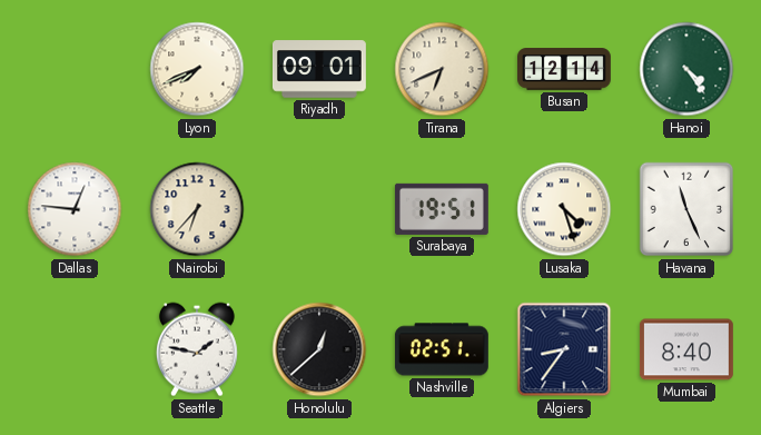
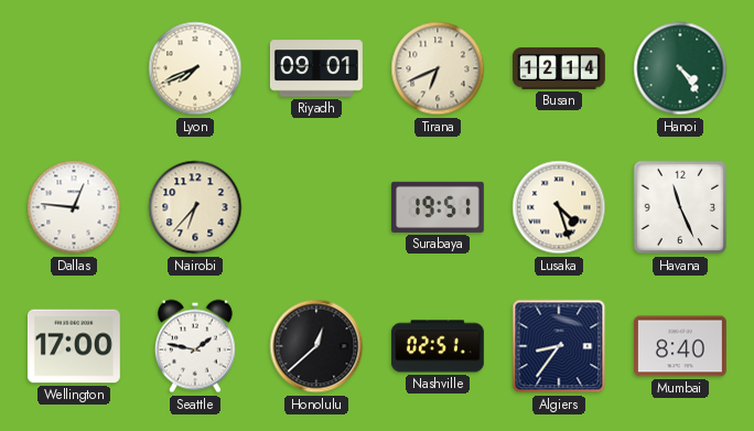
Wellington: none -> 17:00
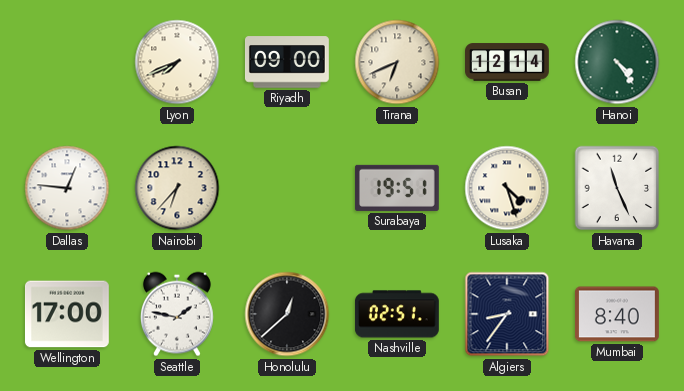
Riyadh: 09:01 -> 09:00
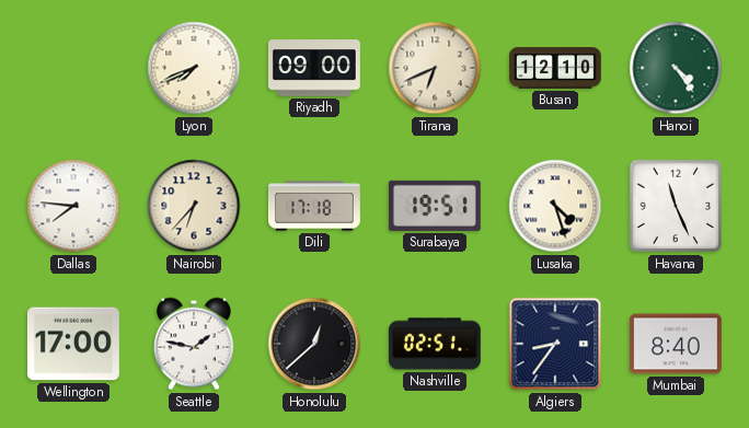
Busan: 12:14 -> 12:10
Dallas: 12:46 -> 7:46
Dili: none -> 17:18
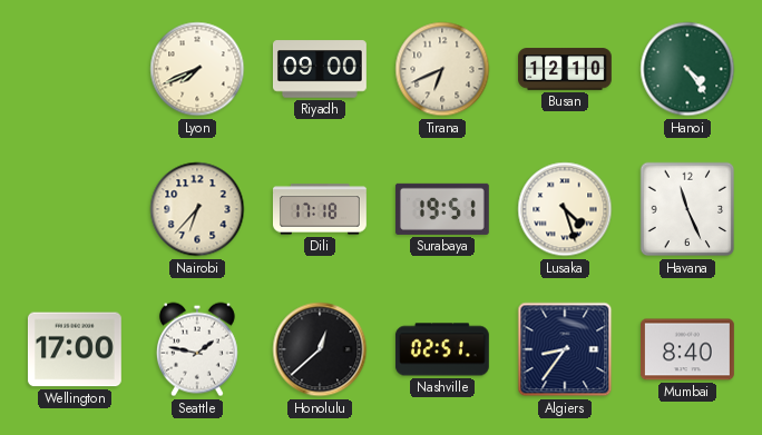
Dallas: 7:46 -> none
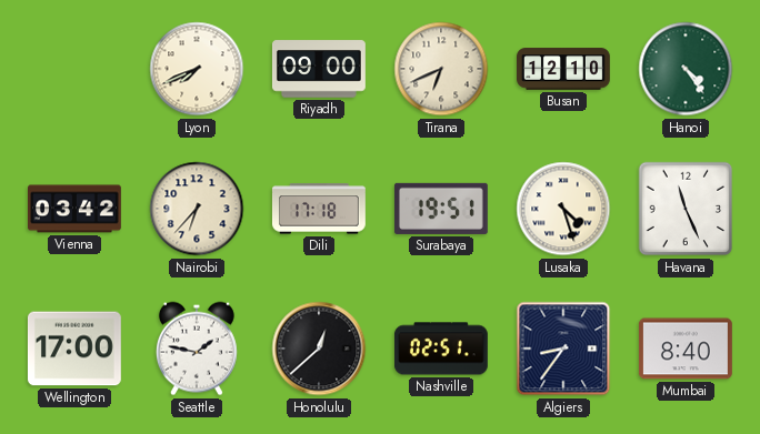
Vienna: none -> 03:42
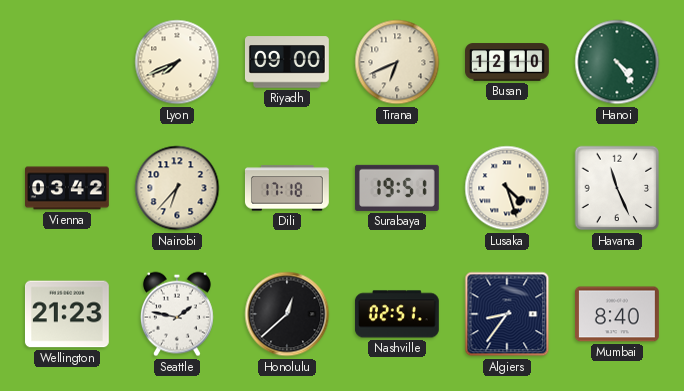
Wellington: 17:00 -> 21:23
